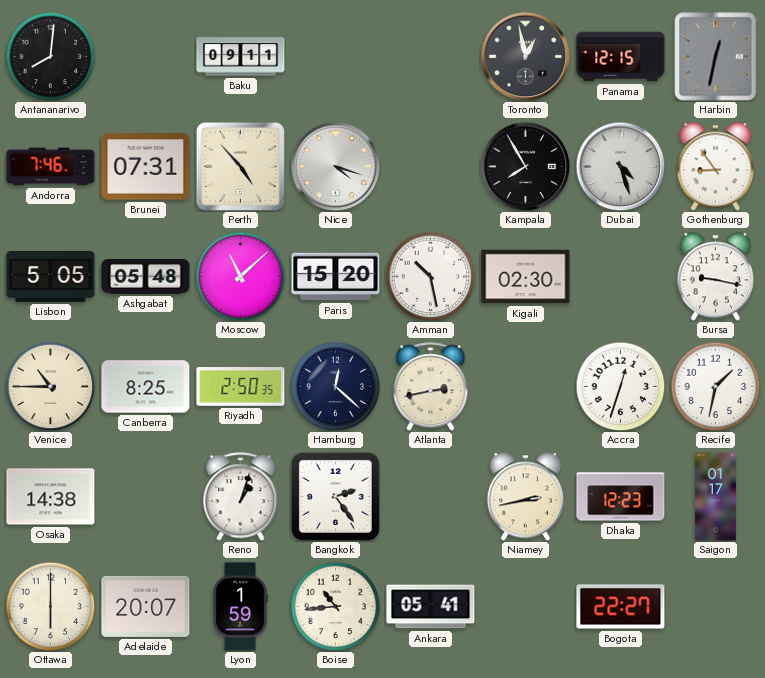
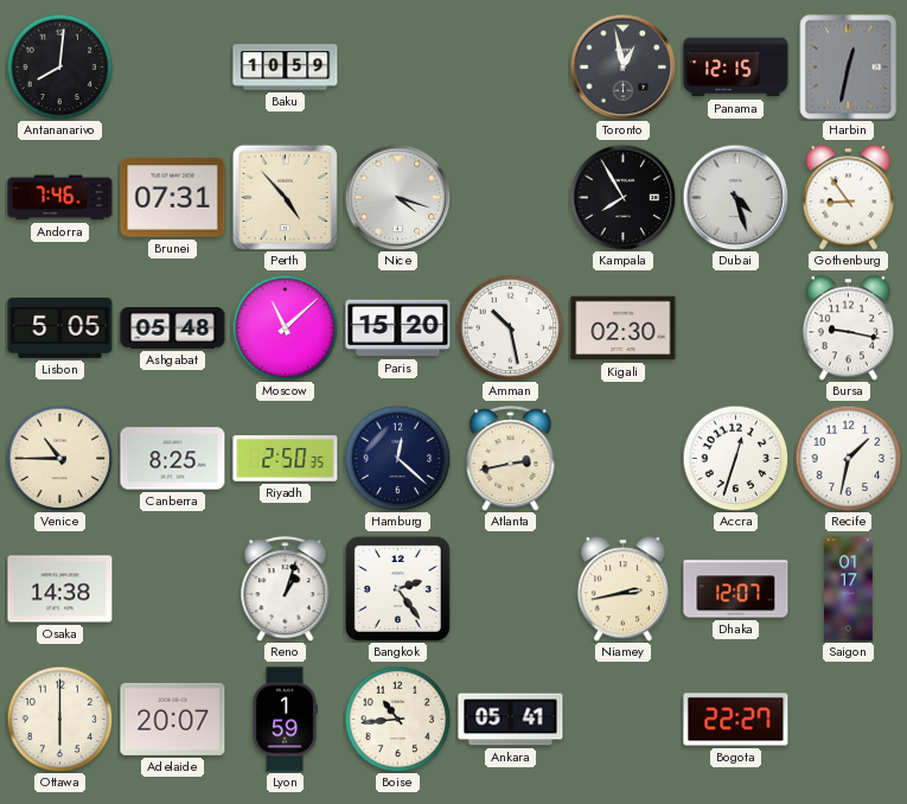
Baku: 09:11 -> 10:59
Dhaka: 12:23 -> 12:07
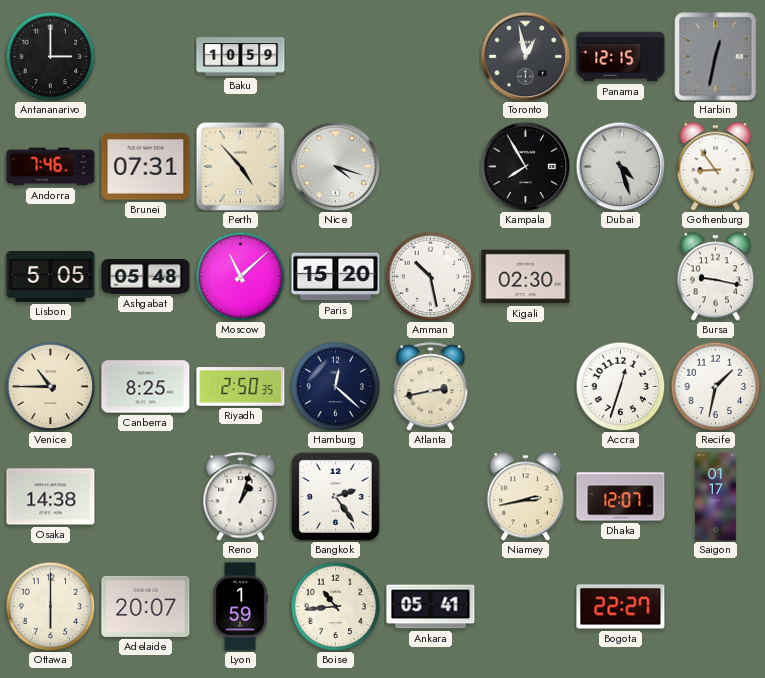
Antananarivo: 8:01 -> 3:00
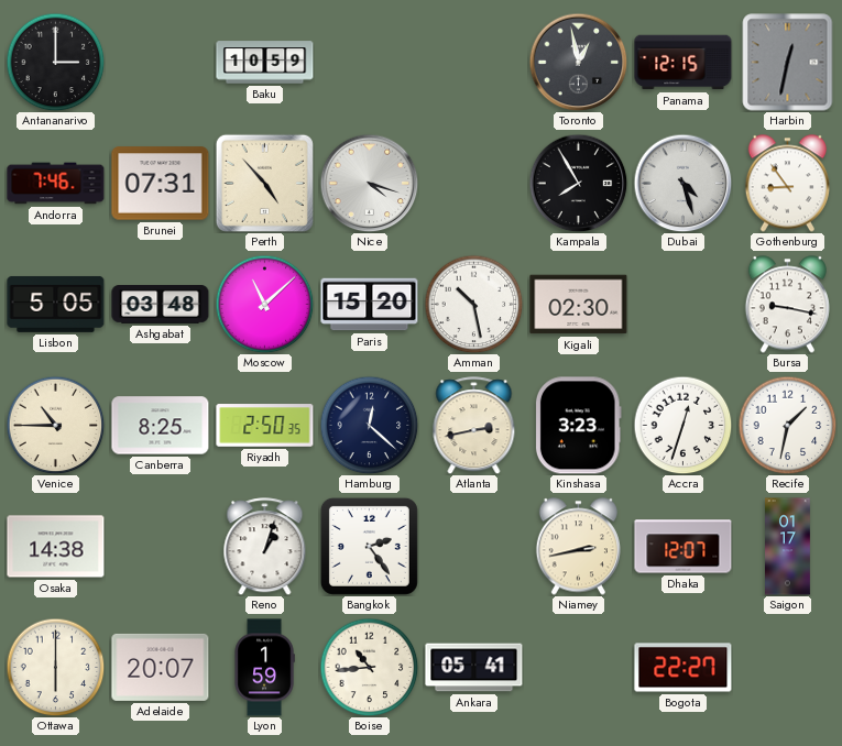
Ashgabat: 05:48 -> 03:48
Kinshasa: none -> 3:23
